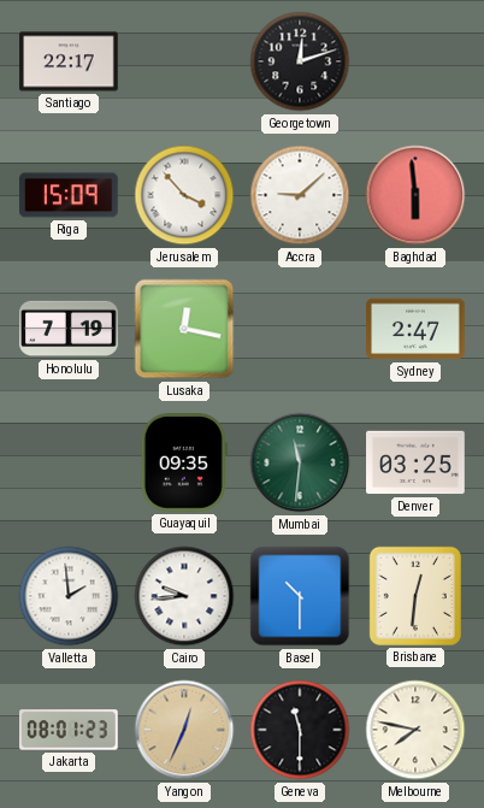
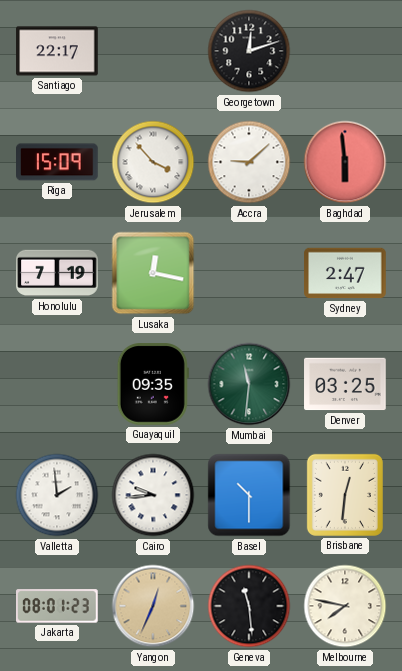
Geneva: 11:30 -> 11:29
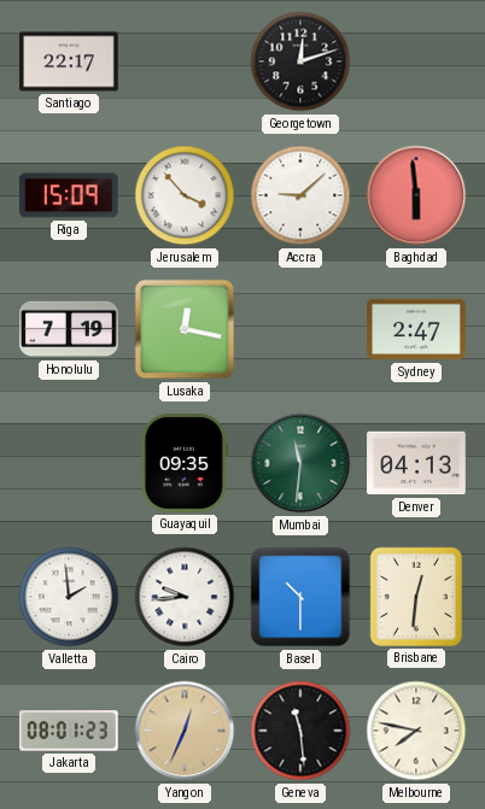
Denver: 03:25 -> 04:13
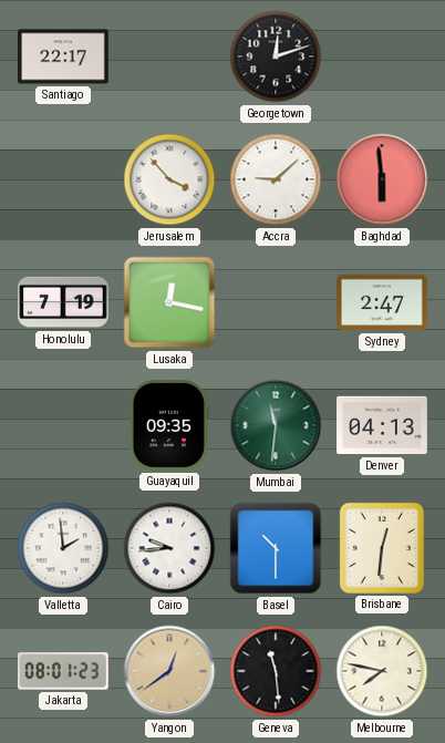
Riga: 15:09 -> none
Yangon: 12:34 -> 12:39
